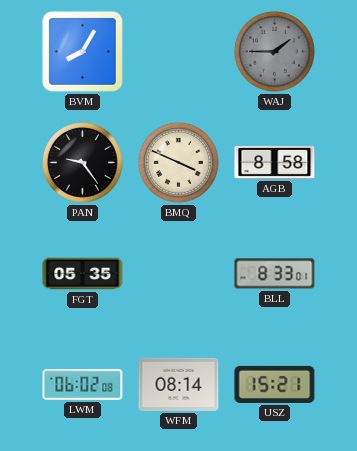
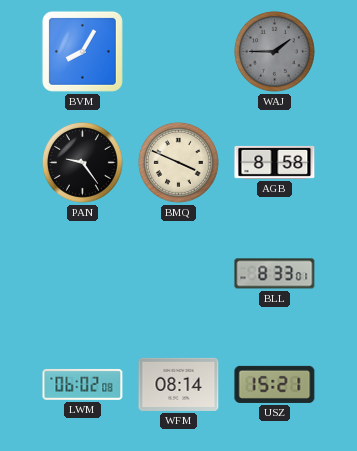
FGT: 05:35 -> none
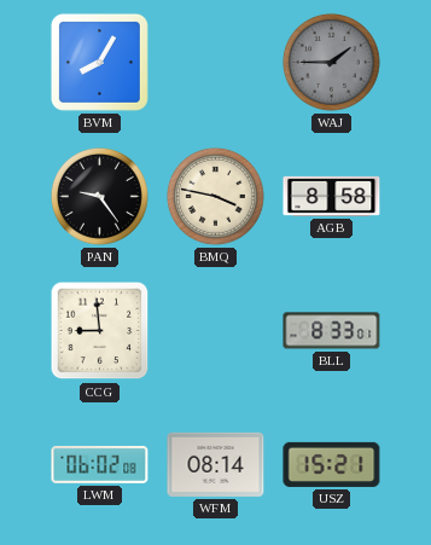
BMQ: 3:49 -> 3:47
CCG: none -> 8:59
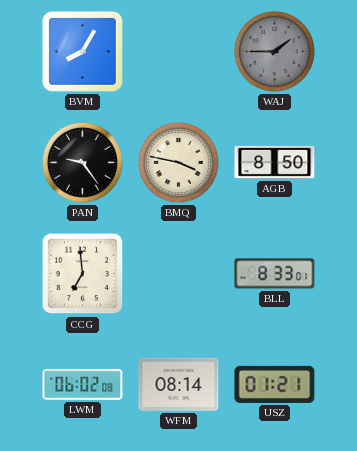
AGB: 8:58 -> 8:50
CCG: 8:59 -> 6:59
USZ: 15:21 -> 01:21
